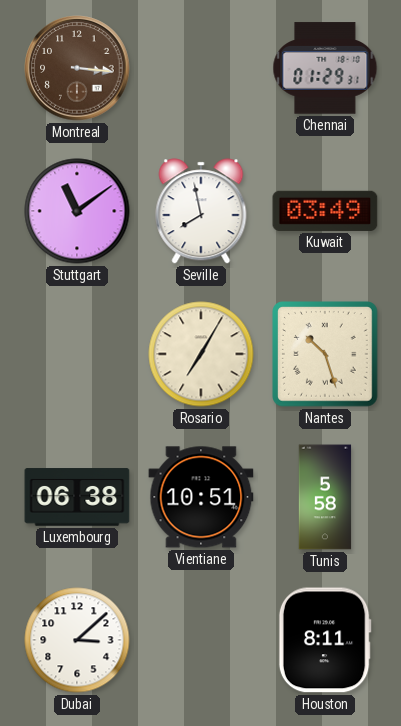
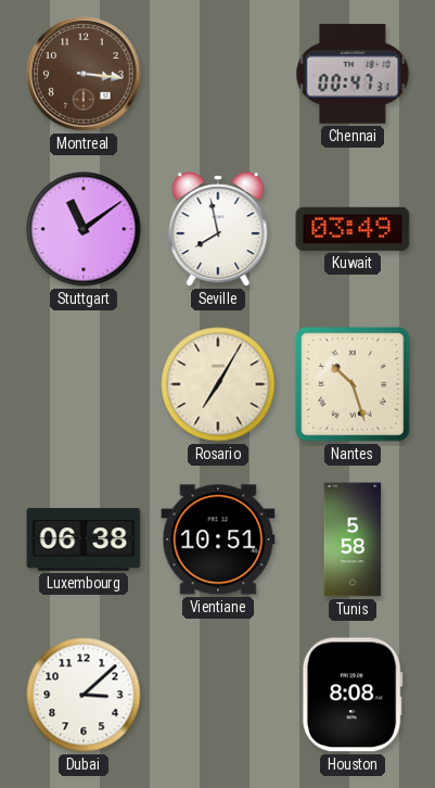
Chennai: 01:29 -> 00:47
Houston: 8:11 -> 8:08
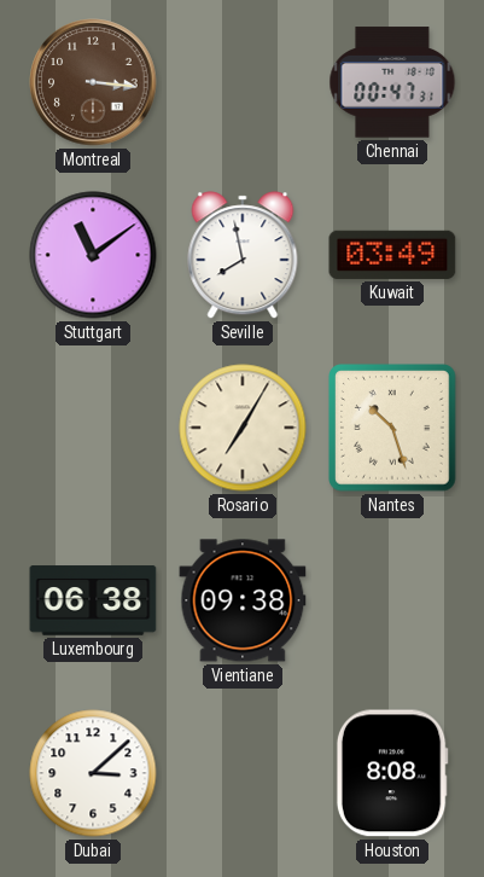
Vientiane: 10:51 -> 09:38
Tunis: 5:58 -> none
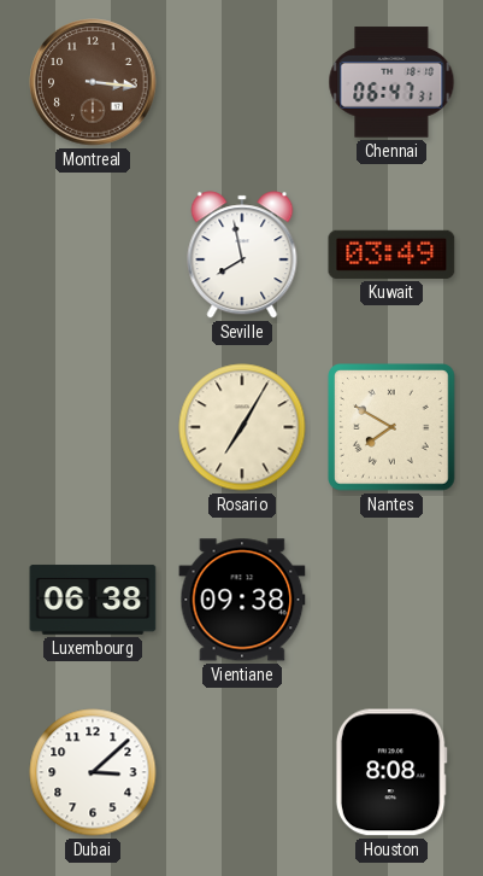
Chennai: 00:47 -> 06:47
Stuttgart: 11:09 -> none
Nantes: 10:27 -> 7:50
